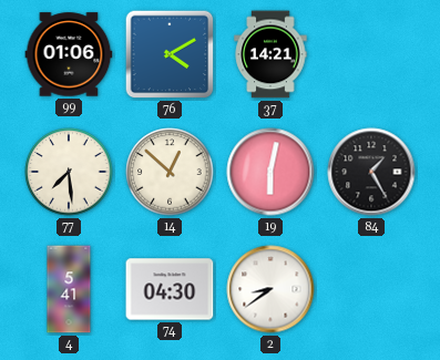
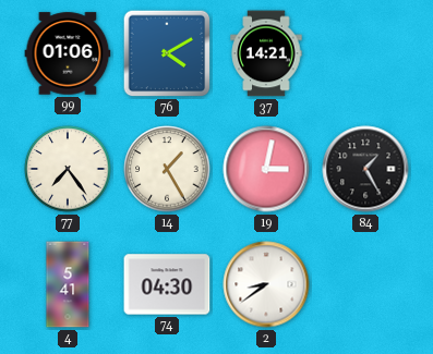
77: 7:29 -> 7:24
14: 12:52 -> 1:25
19: 6:02 -> 3:02
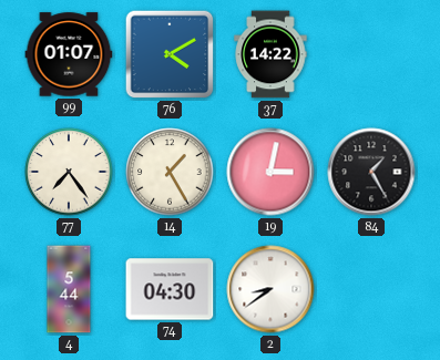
99: 01:06 -> 01:07
37: 14:21 -> 14:22
4: 5:41 -> 5:44
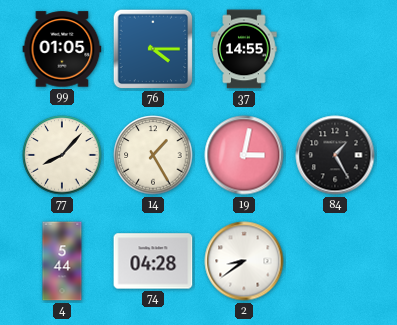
99: 01:07 -> 01:05
76: 4:10 -> 4:15
37: 14:22 -> 14:55
77: 7:24 -> 8:07
74: 04:30 -> 04:28
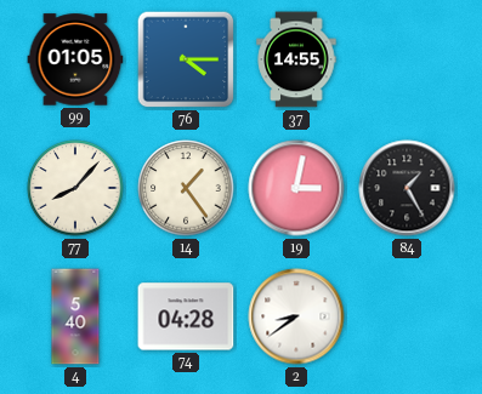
14: 1:25 -> 1:24
4: 5:44 -> 5:40
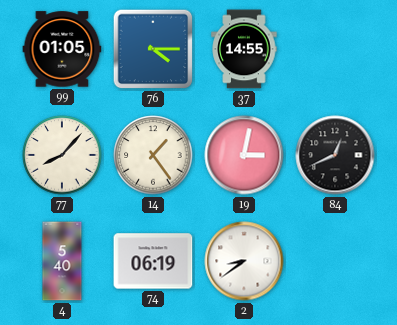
84: 1:25 -> 12:41
74: 04:28 -> 06:19
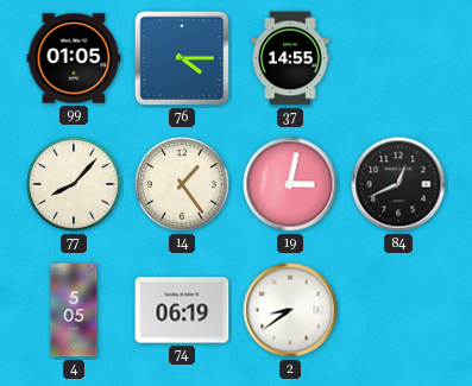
4: 5:40 -> 5:05
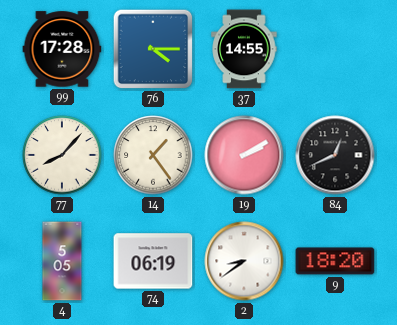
99: 01:05 -> 17:28
19: 3:02 -> 2:10
9: none -> 18:20
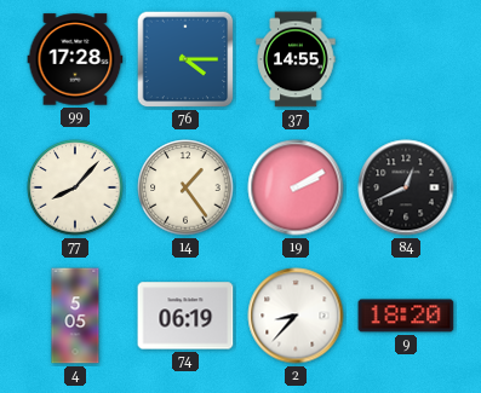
2: 8:39 -> 8:37
